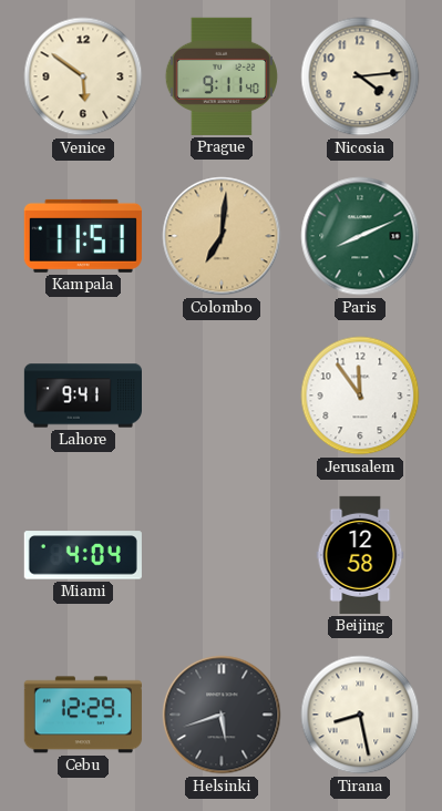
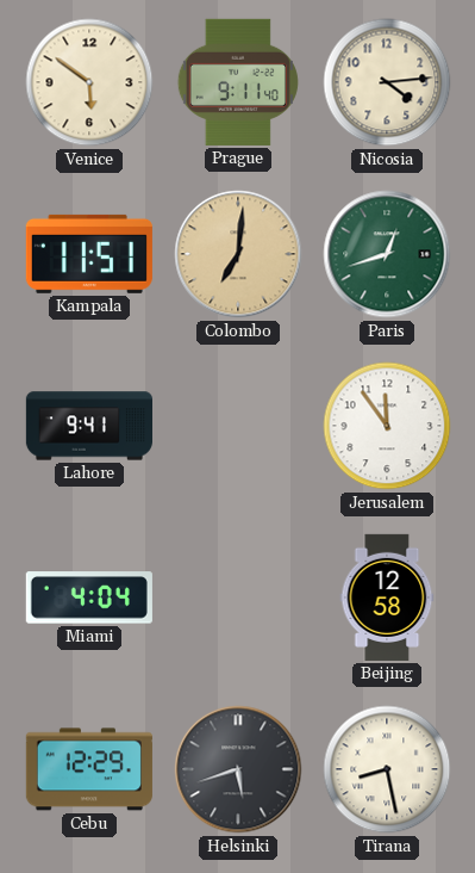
Paris: 8:11 -> 12:42
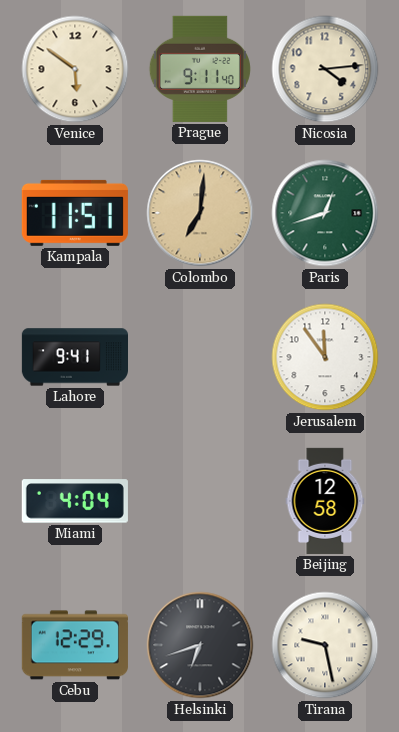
Helsinki: 5:42 -> 6:42
Tirana: 8:28 -> 9:28
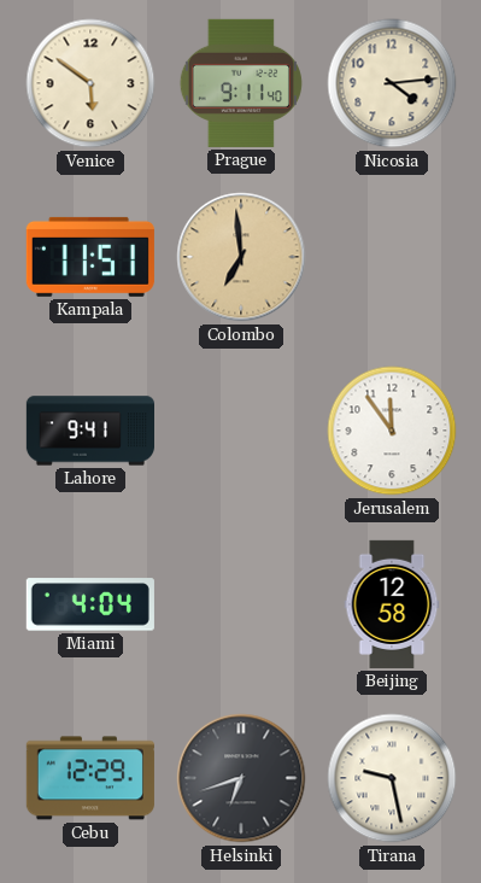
Colombo: 7:01 -> 6:59
Paris: 12:42 -> none
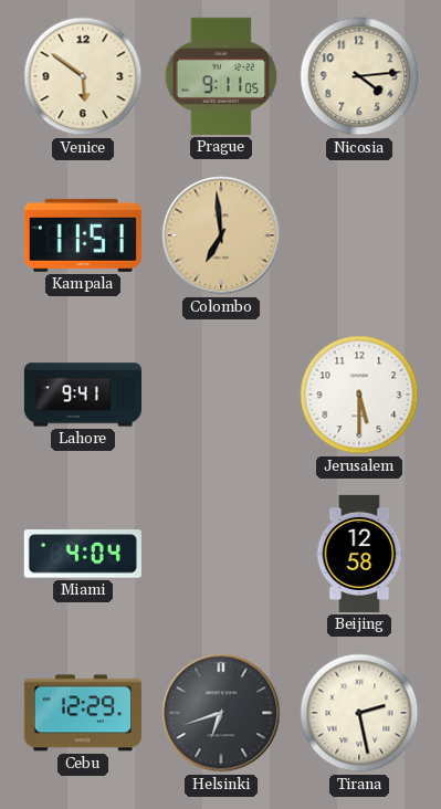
Prague: 9:11:40 -> 9:11:05
Jerusalem: 11:54 -> 5:30
Tirana: 9:28 -> 2:28
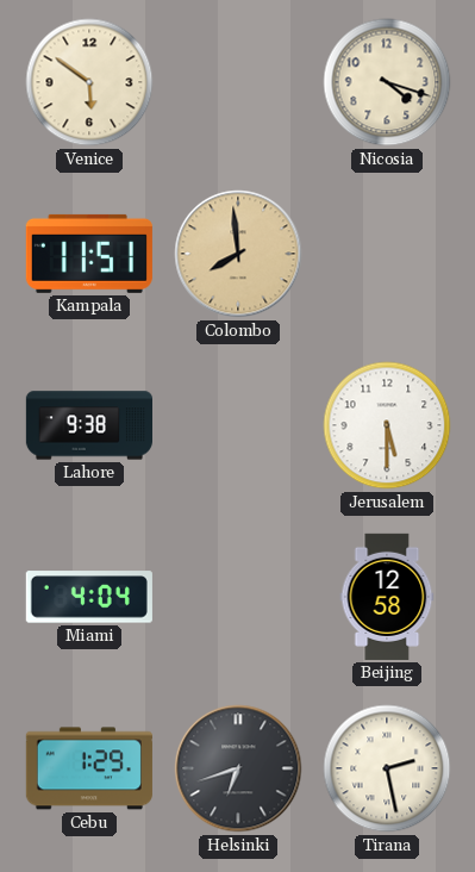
Prague: 9:11 -> none
Nicosia: 4:14 -> 4:18
Colombo: 6:59 -> 7:59
Lahore: 9:41 -> 9:38
Cebu: 12:29 -> 1:29
